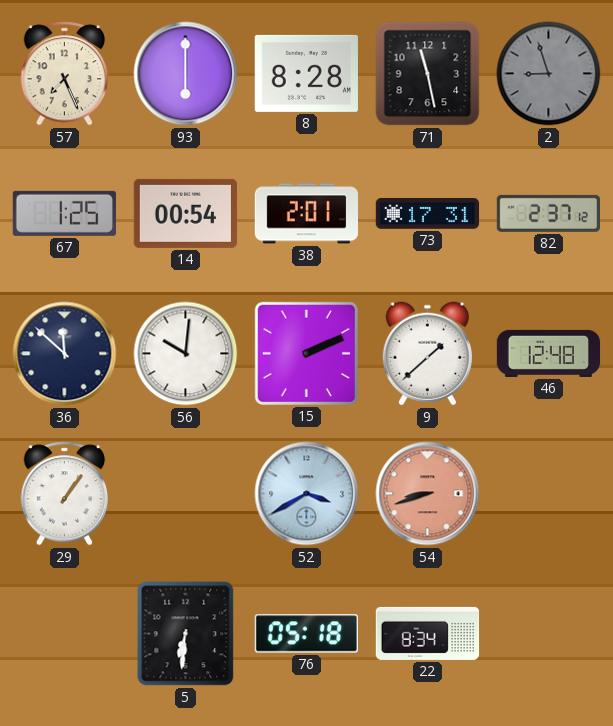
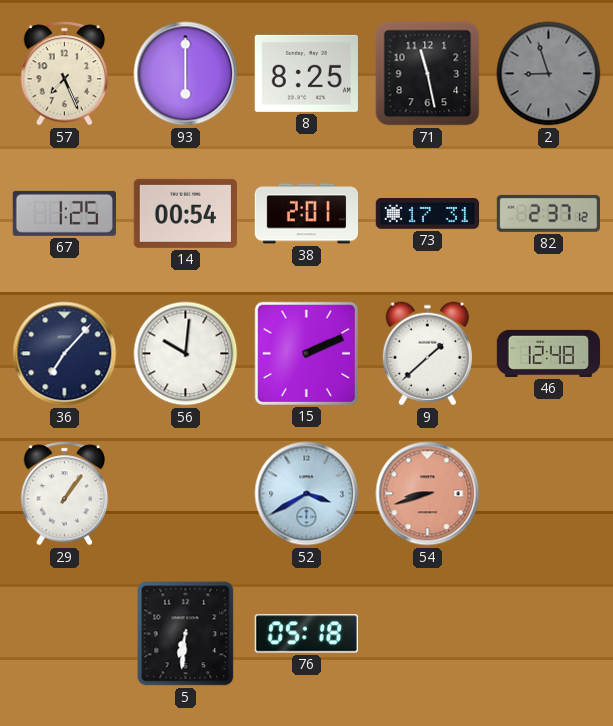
8: 8:28 -> 8:25
36: 11:52 -> 7:07
22: 8:34 -> none
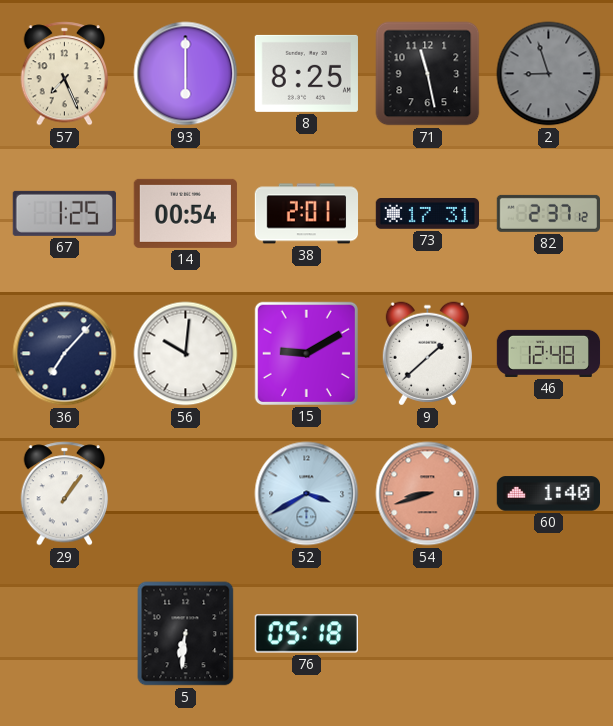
15: 2:11 -> 9:10
60: none -> 1:40
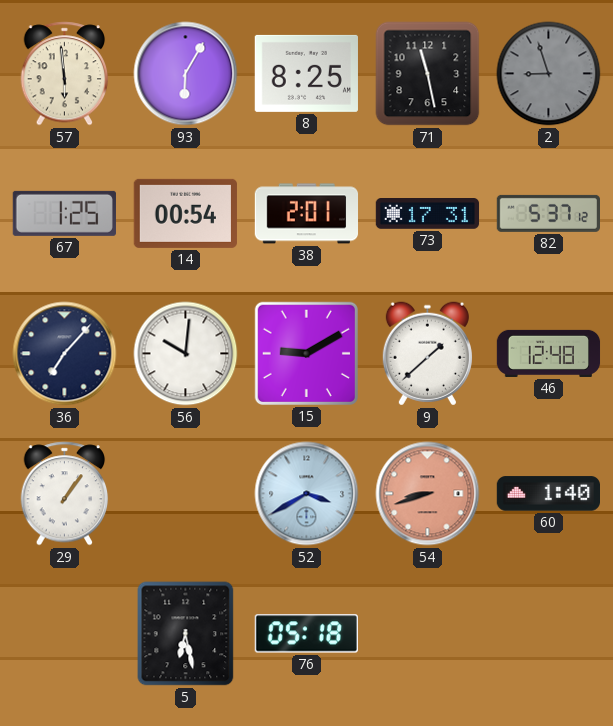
57: 7:26 -> 5:59
93: 6:00 -> 6:05
82: 2:37 -> 5:37
5: 6:31 -> 6:28
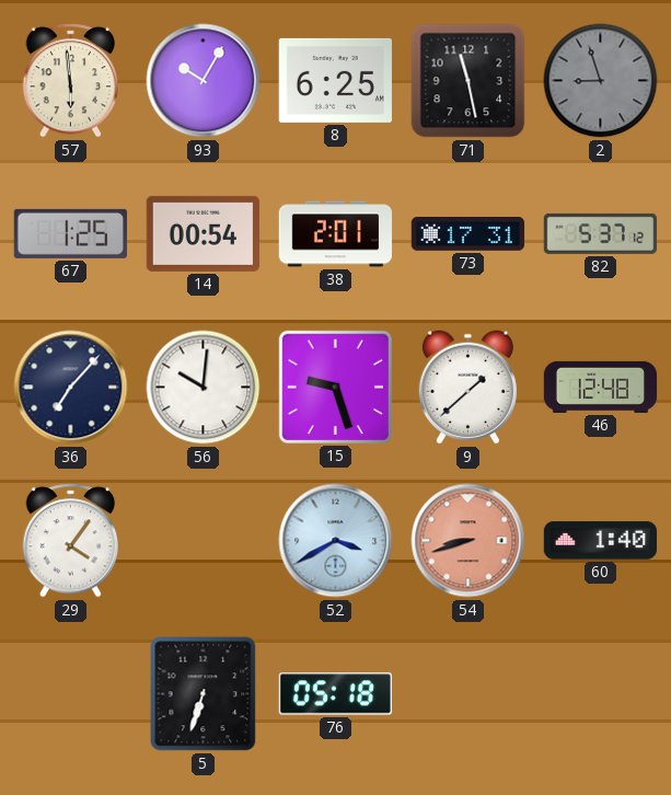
93: 6:05 -> 10:05
8: 8:25 -> 6:25
15: 9:10 -> 9:27
29: 1:06 -> 4:06
5: 6:28 -> 6:33
